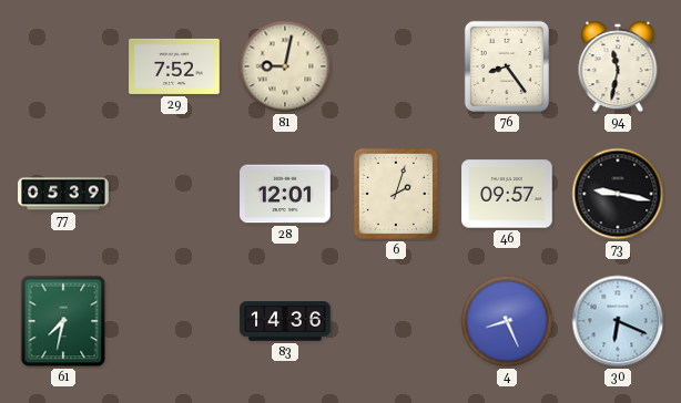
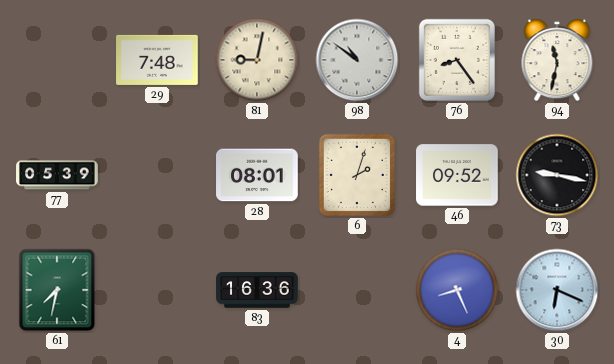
29: 7:52 -> 7:48
98: none -> 10:51
28: 12:01 -> 08:01
46: 09:57 -> 09:52
83: 14:36 -> 16:36
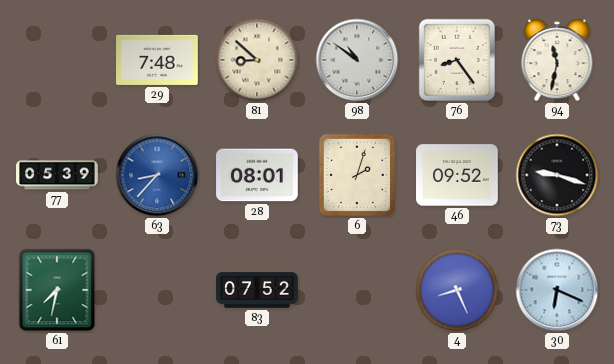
81: 9:02 -> 8:52
63: none -> 8:37
73: 9:17 -> 9:18
83: 16:36 -> 07:52
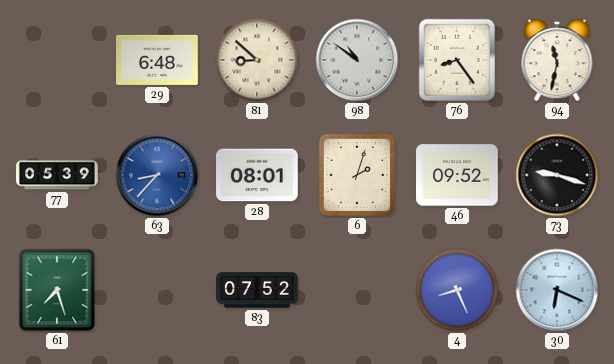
29: 7:48 -> 6:48
61: 7:32 -> 7:27
